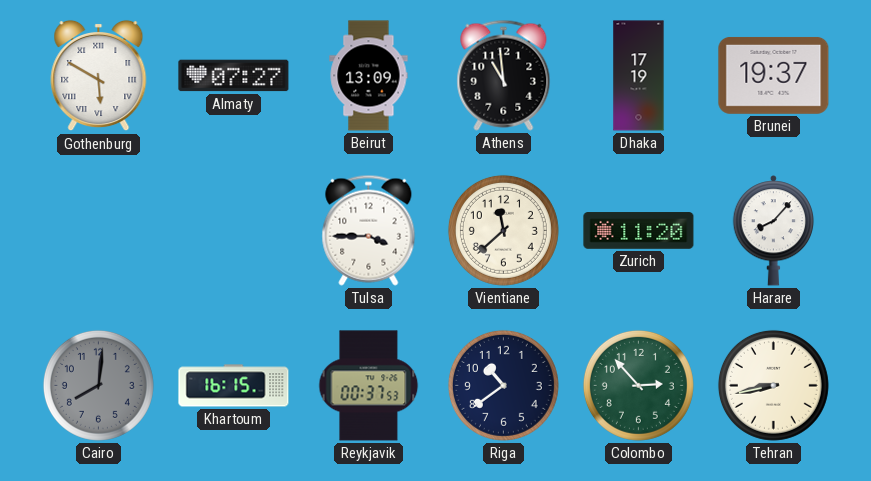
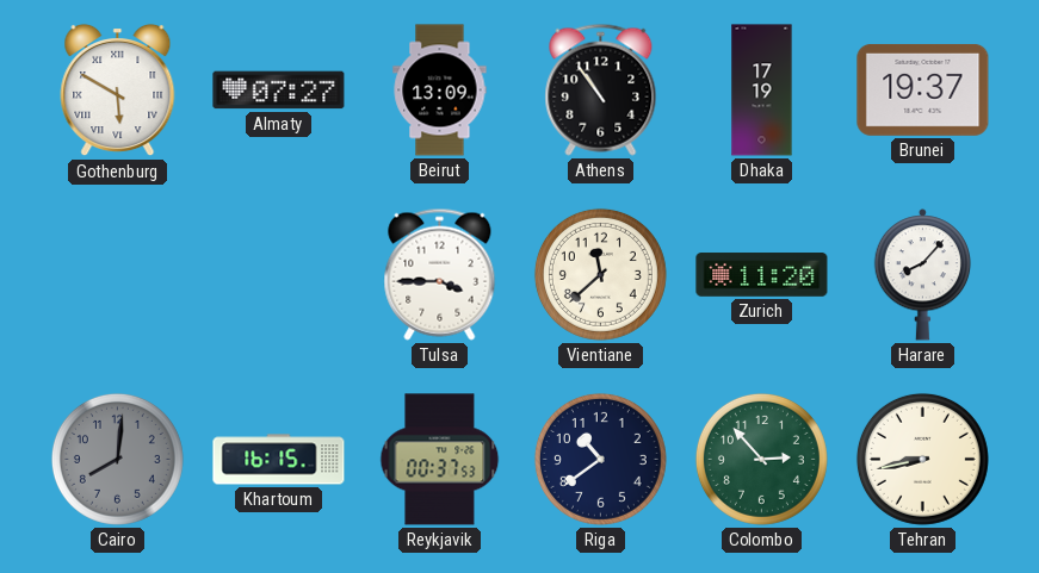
Athens: 10:59 -> 10:54
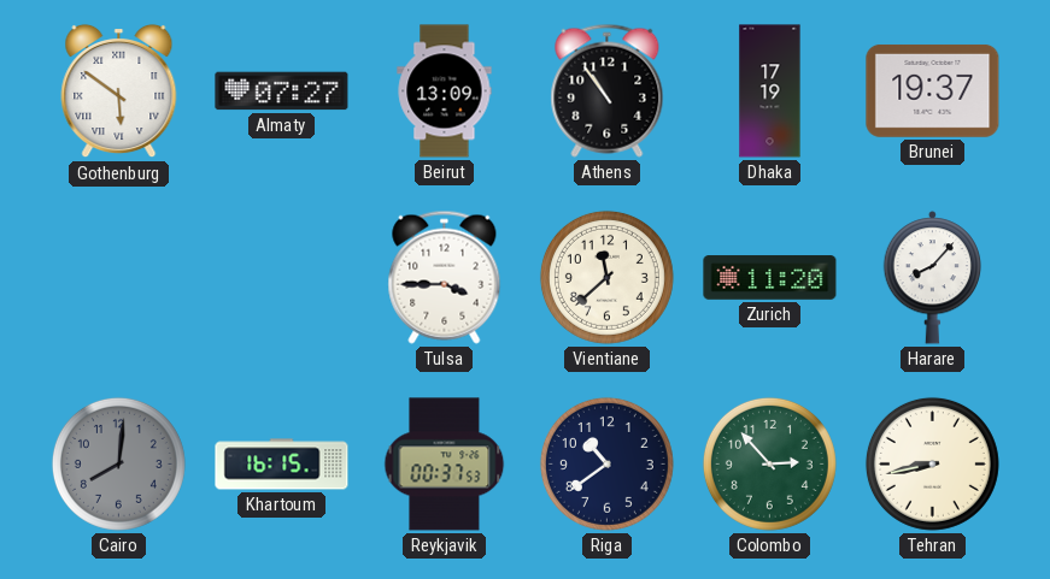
Gothenburg: 5:50 -> 5:51
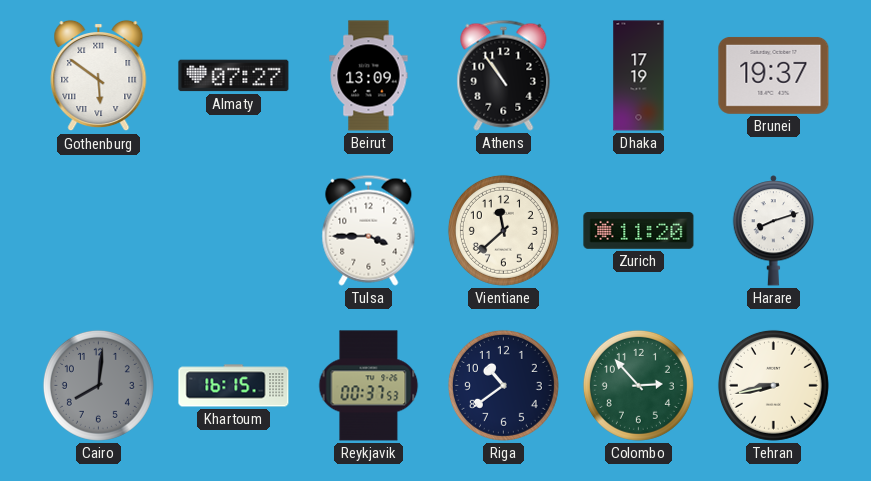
Harare: 8:07 -> 8:12
